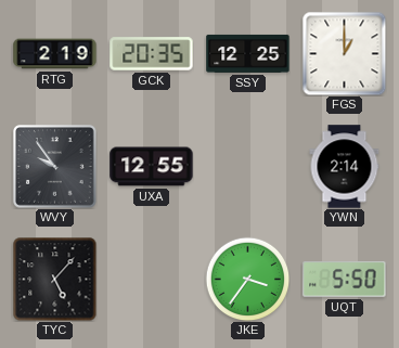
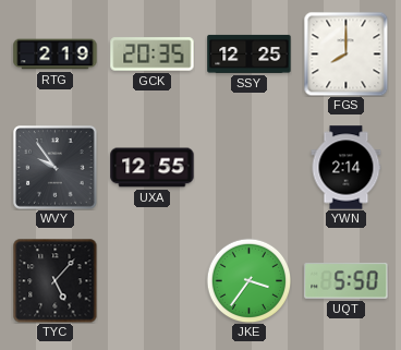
FGS: 1:00 -> 8:00
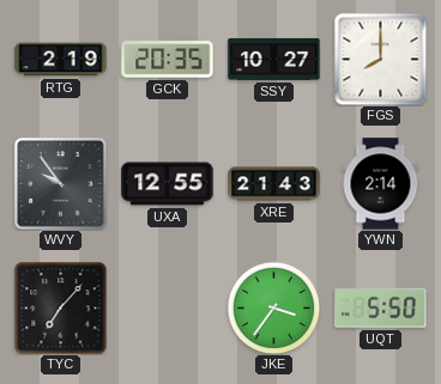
SSY: 12:25 -> 10:27
XRE: none -> 21:43
TYC: 5:07 -> 7:07
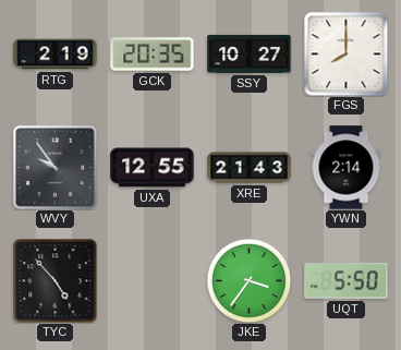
TYC: 7:07 -> 4:53
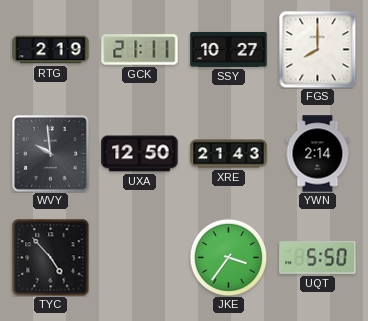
GCK: 20:35 -> 21:11
WVY: 9:54 -> 9:59
UXA: 12:55 -> 12:50
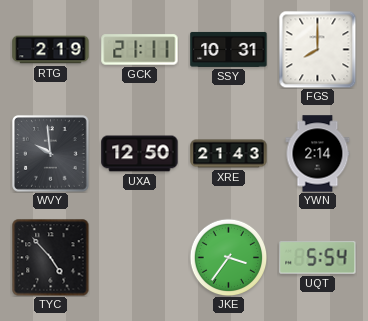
SSY: 10:27 -> 10:31
UQT: 5:50 -> 5:54
